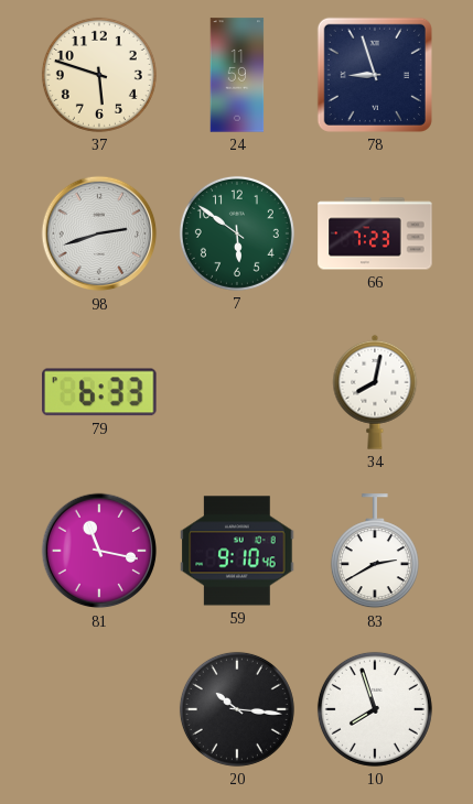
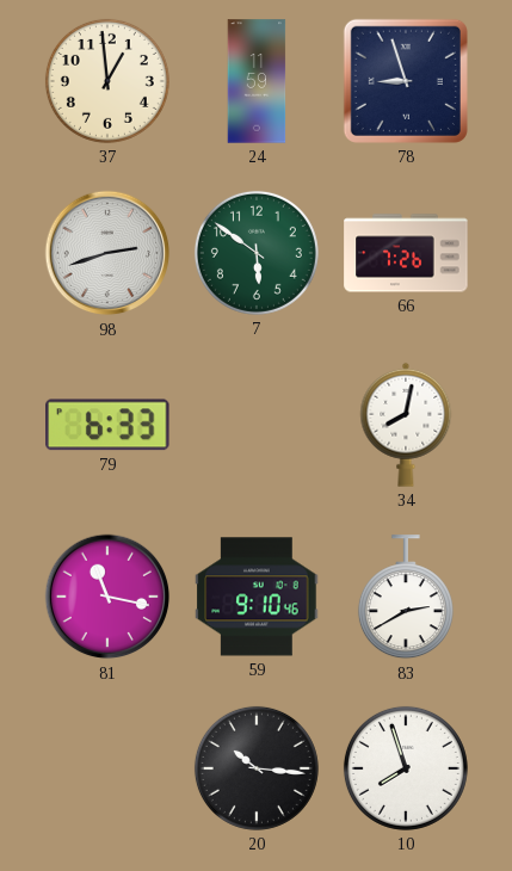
37: 5:48 -> 12:59
66: 7:23 -> 7:26
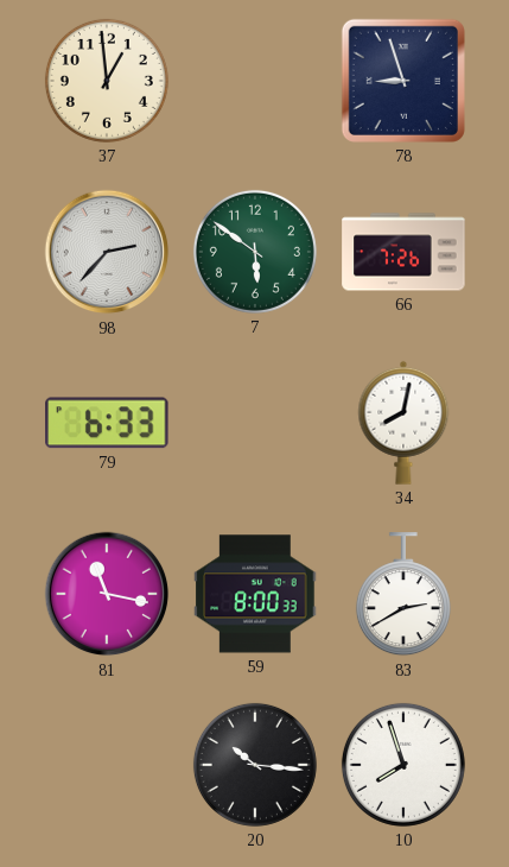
24: 11:59 -> none
98: 2:42 -> 2:37
59: 9:10 -> 8:00
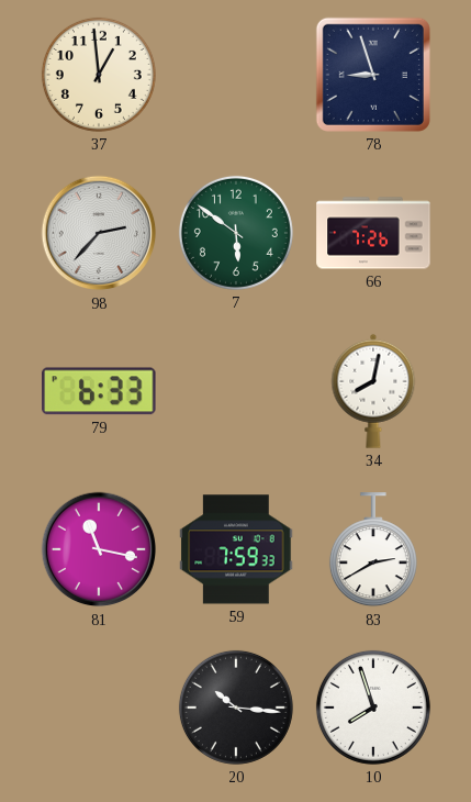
59: 8:00 -> 7:59
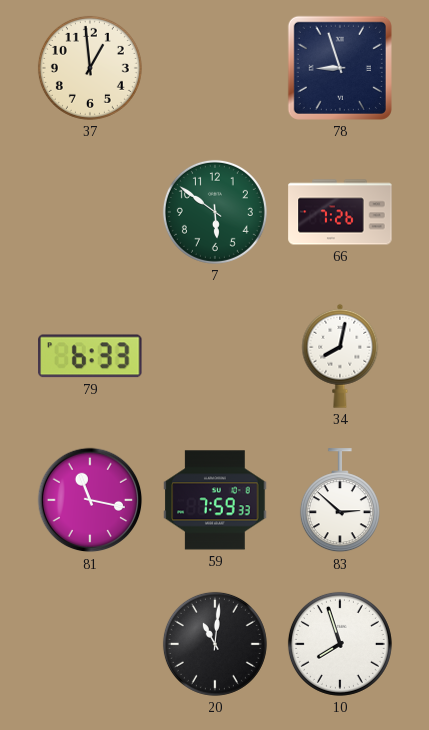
98: 2:37 -> none
83: 2:40 -> 2:52
20: 10:16 -> 11:01
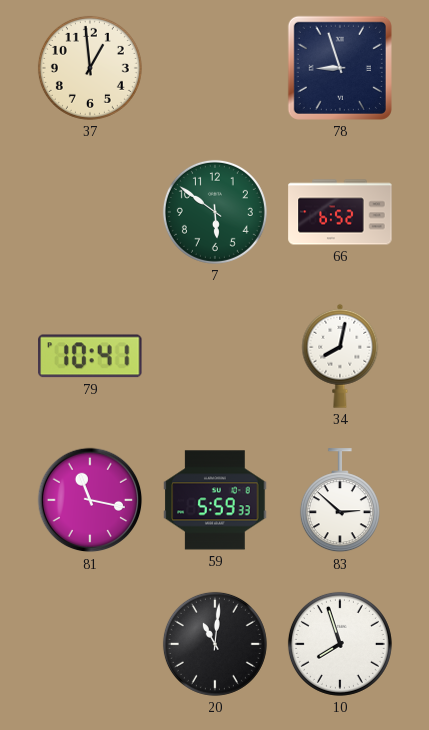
66: 7:26 -> 6:52
79: 6:33 -> 10:41
59: 7:59 -> 5:59
